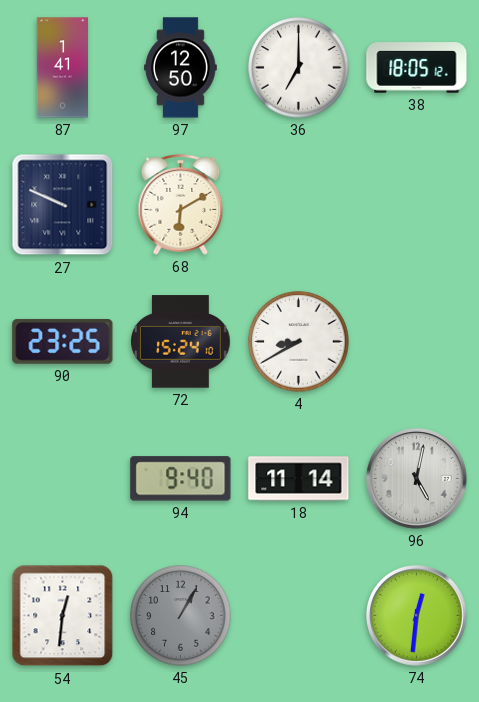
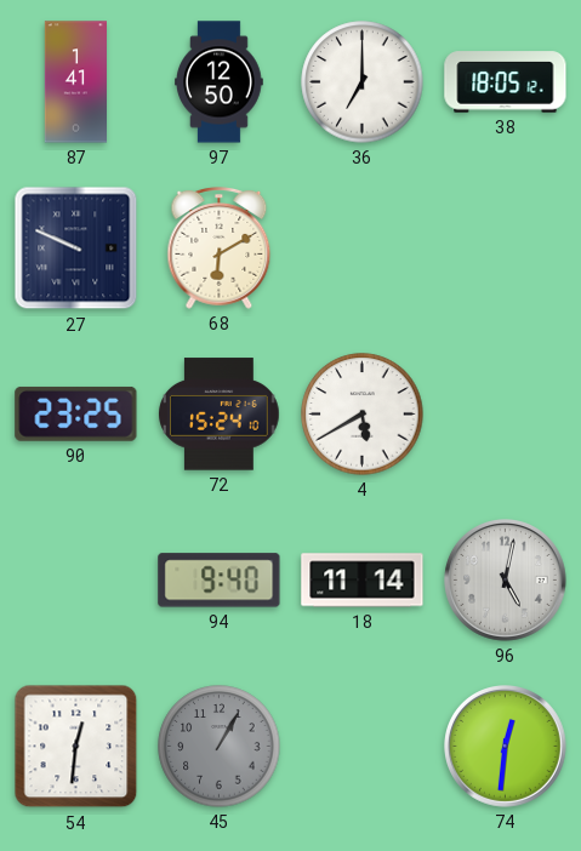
4: 8:40 -> 5:40
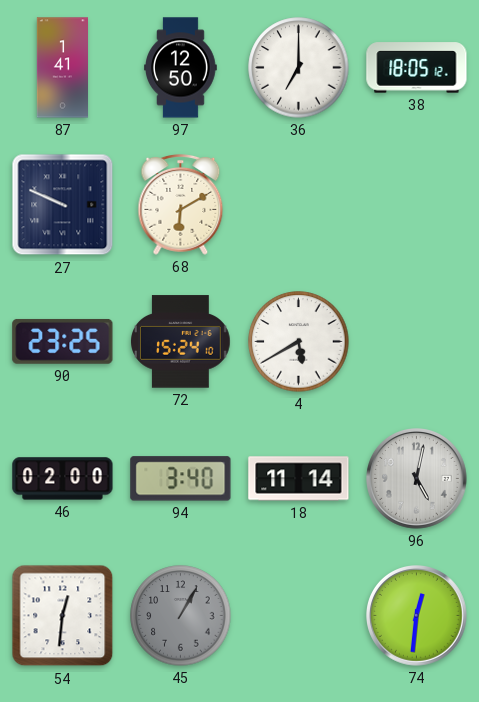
46: none -> 02:00
94: 9:40 -> 3:40
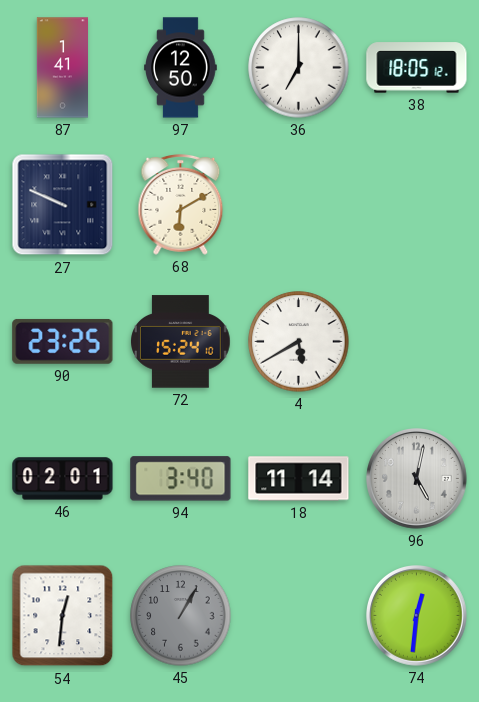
46: 02:00 -> 02:01
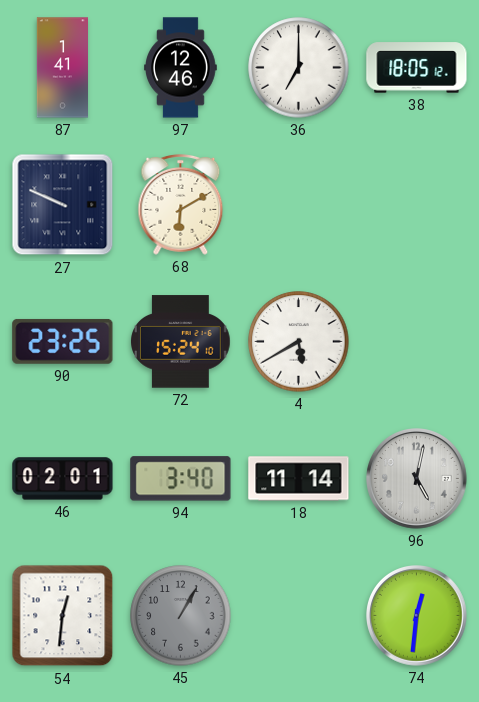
97: 12:50 -> 12:46
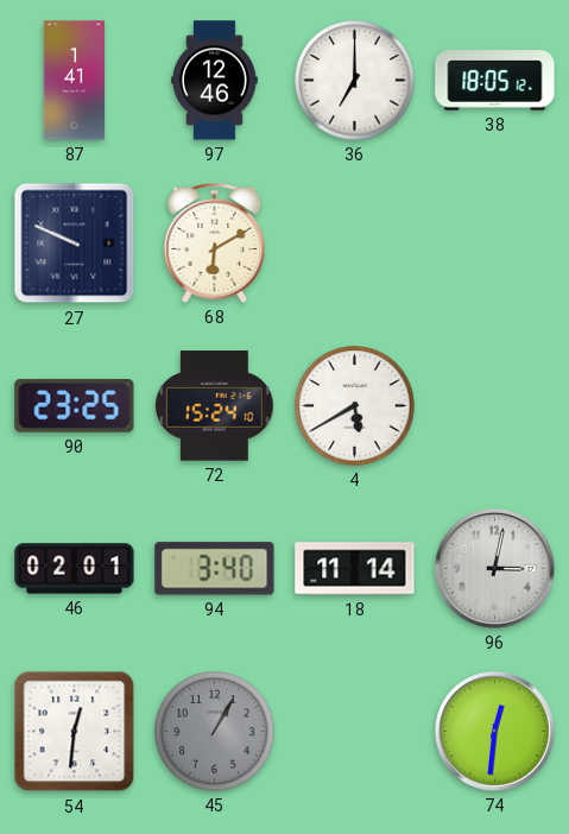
96: 5:02 -> 3:02
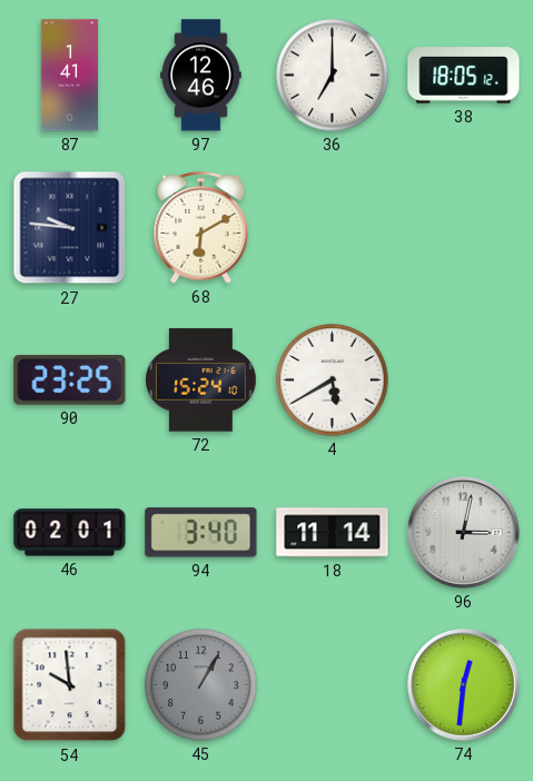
27: 9:49 -> 9:46
54: 12:31 -> 9:59
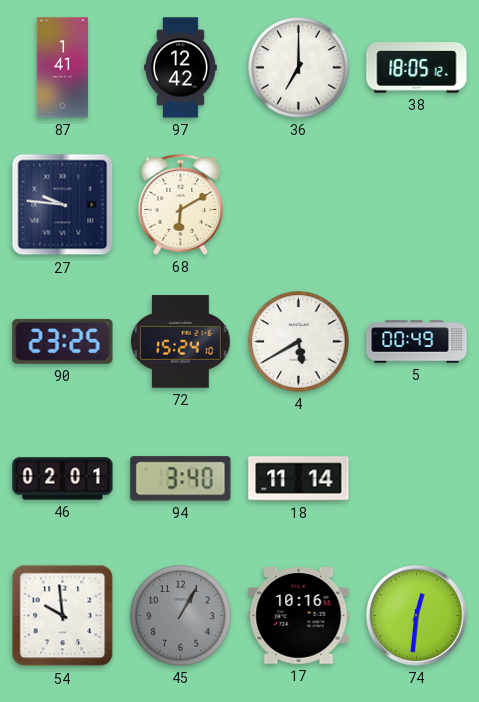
97: 12:46 -> 12:42
5: none -> 00:49
96: 3:02 -> none
17: none -> 10:16
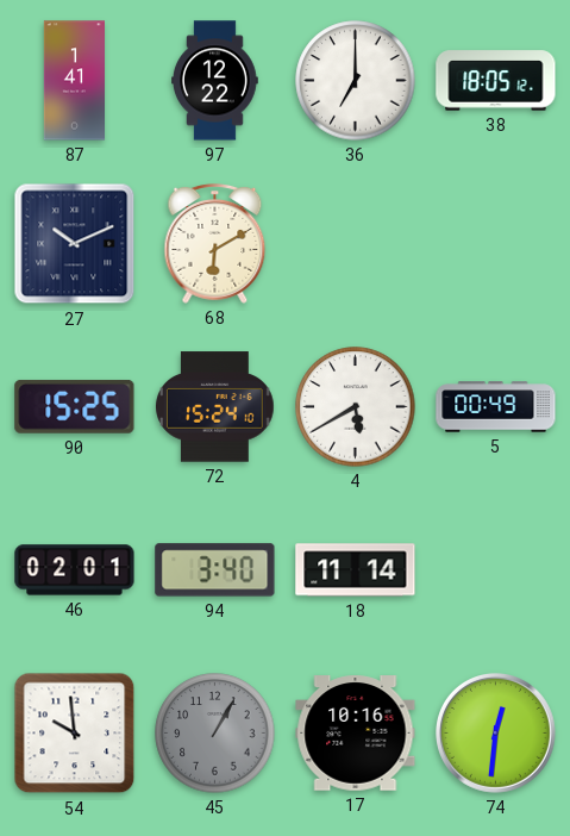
97: 12:42 -> 12:22
27: 9:46 -> 10:11
90: 23:25 -> 15:25
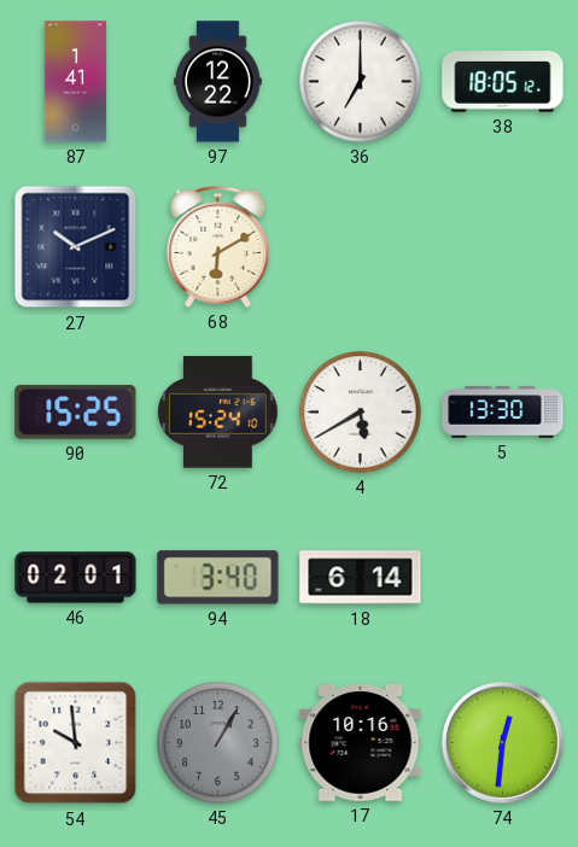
5: 00:49 -> 13:30
18: 11:14 -> 6:14
